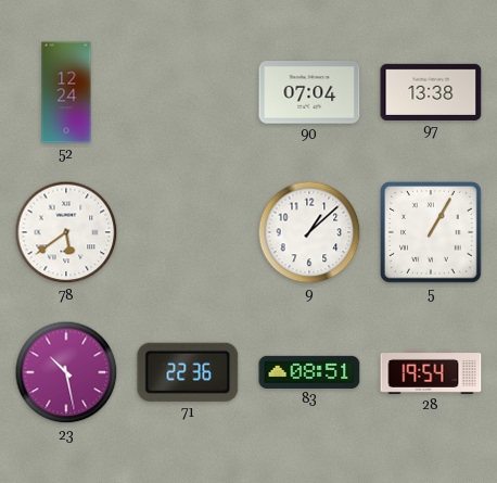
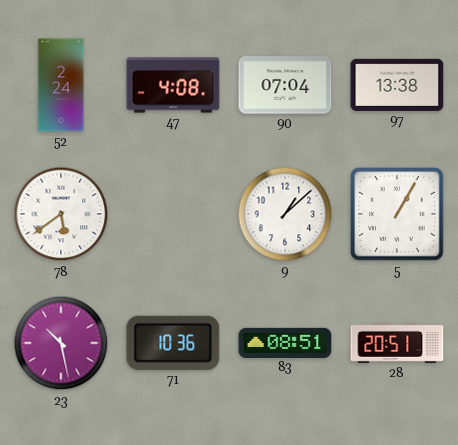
52: 12:24 -> 2:24
47: none -> 4:08
71: 22:36 -> 10:36
28: 19:54 -> 20:51
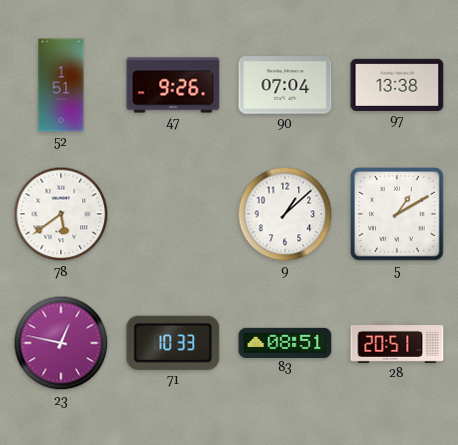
52: 2:24 -> 1:51
47: 4:08 -> 9:26
5: 1:05 -> 1:10
23: 10:28 -> 12:47
71: 10:36 -> 10:33
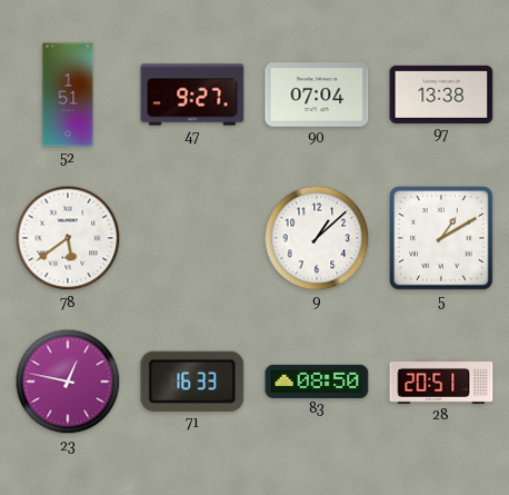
47: 9:26 -> 9:27
71: 10:33 -> 16:33
83: 08:51 -> 08:50
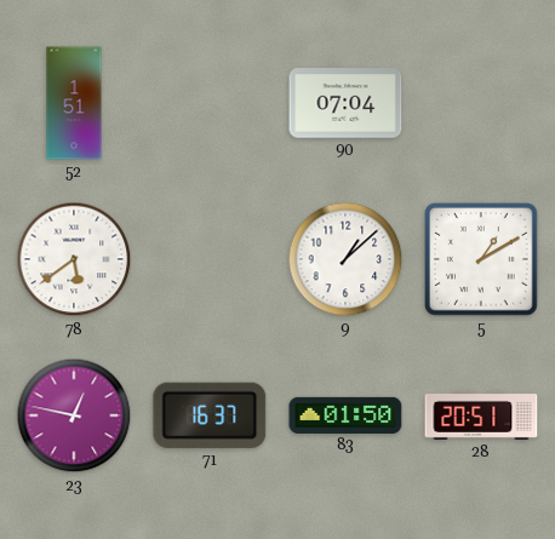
47: 9:27 -> none
97: 13:38 -> none
71: 16:33 -> 16:37
83: 08:50 -> 01:50
